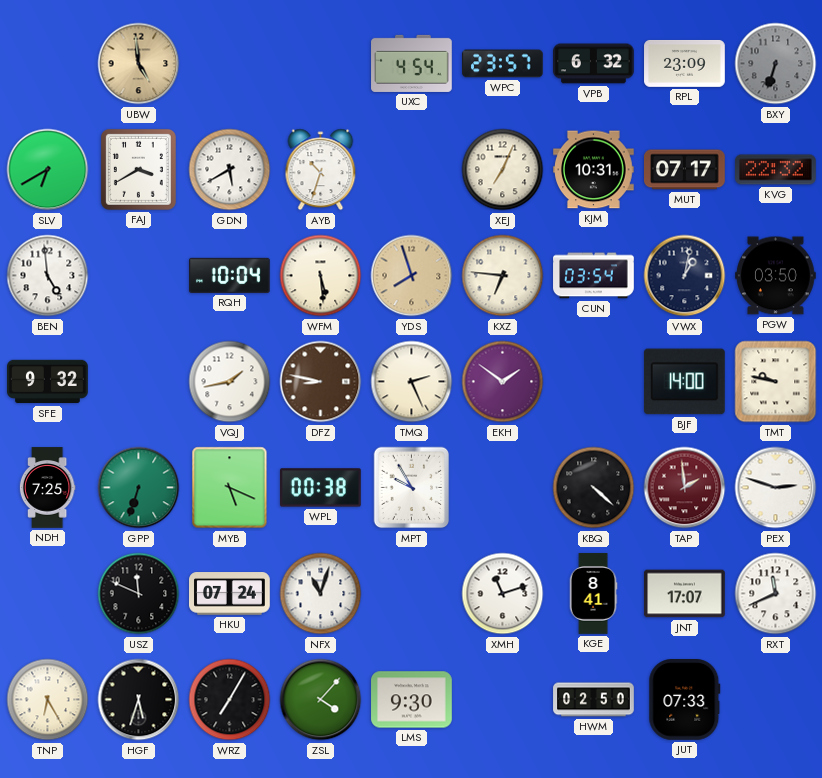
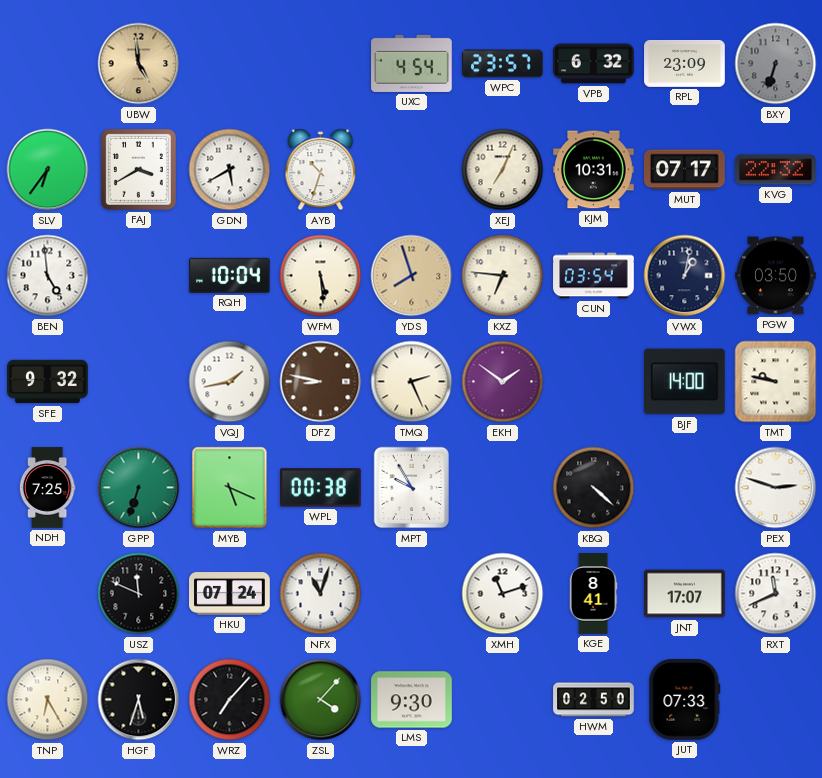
SLV: 6:40 -> 6:36
TAP: 1:59 -> none
WRZ: 7:05 -> 7:07
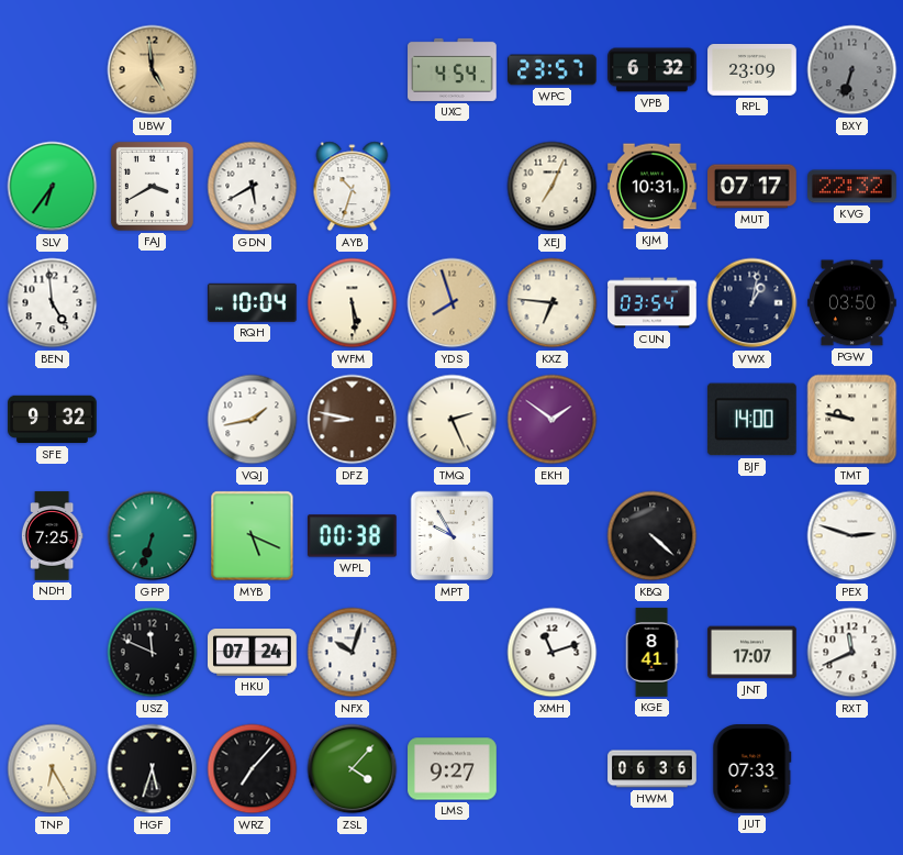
NFX: 11:03 -> 10:03
LMS: 9:30 -> 9:27
HWM: 02:50 -> 06:36
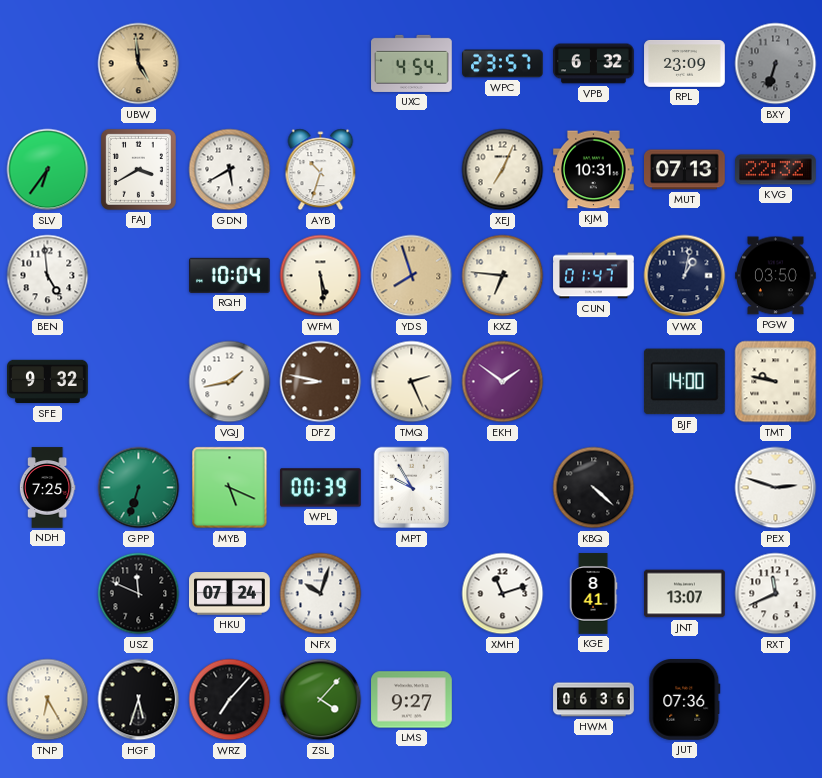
MUT: 07:17 -> 07:13
CUN: 03:54 -> 01:47
WPL: 00:38 -> 00:39
JNT: 17:07 -> 13:07
JUT: 07:33 -> 07:36
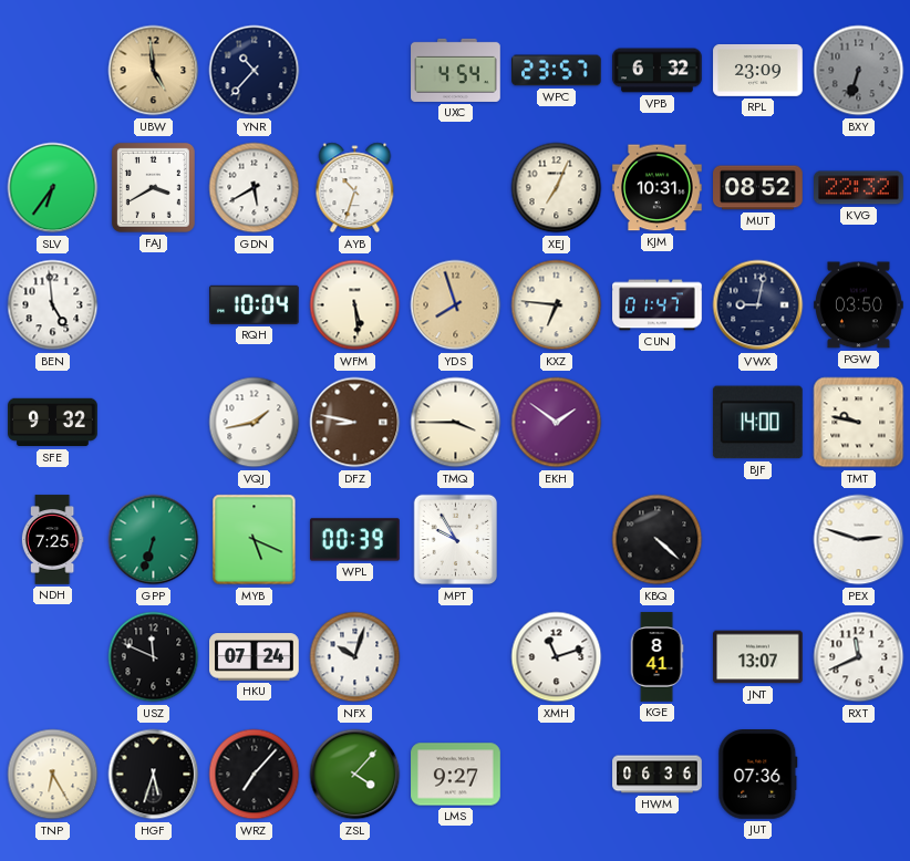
YNR: none -> 10:37
MUT: 07:13 -> 08:52
VWX: 1:02 -> 9:02
TMQ: 2:26 -> 3:45
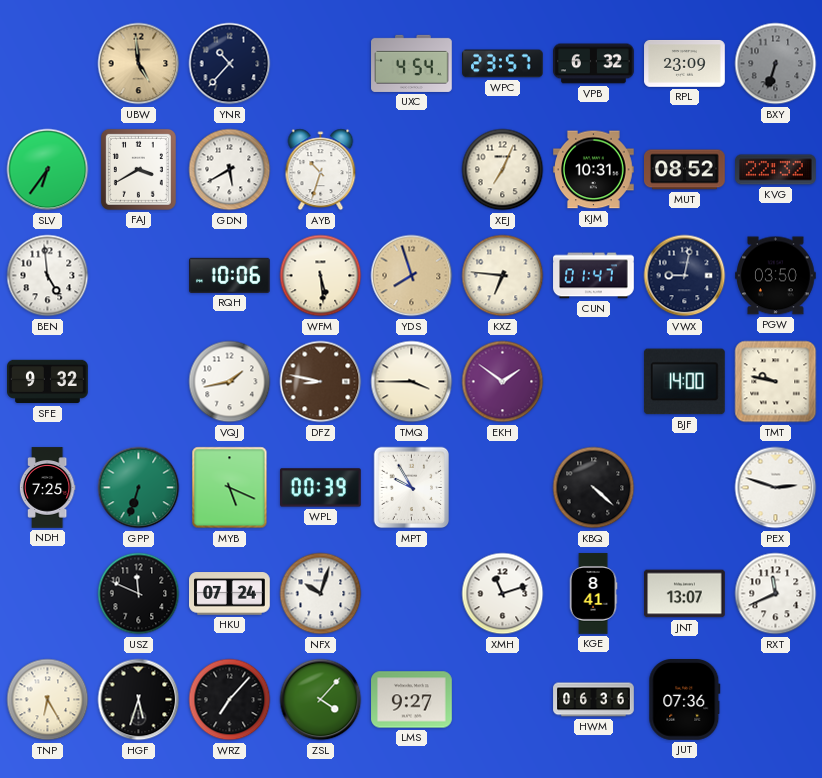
RQH: 10:04 -> 10:06
